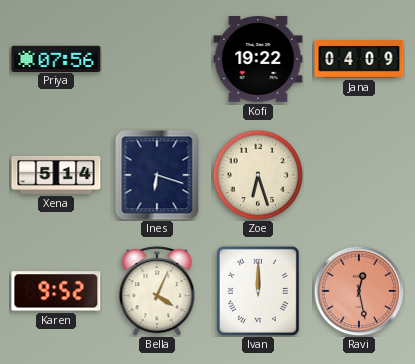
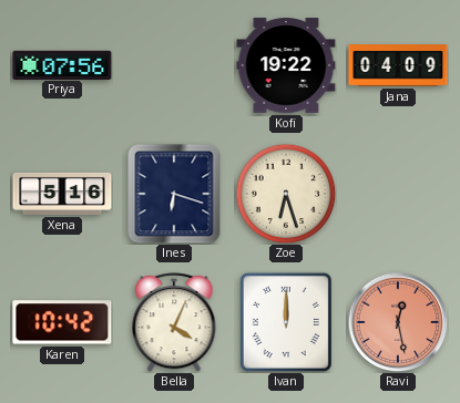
Xena: 5:14 -> 5:16
Karen: 9:52 -> 10:42
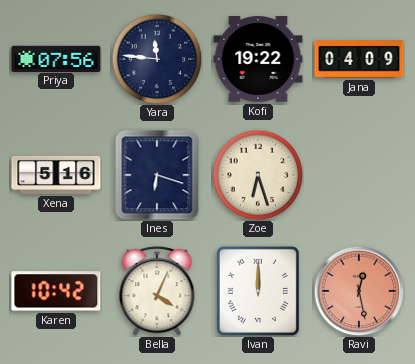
Yara: none -> 11:46
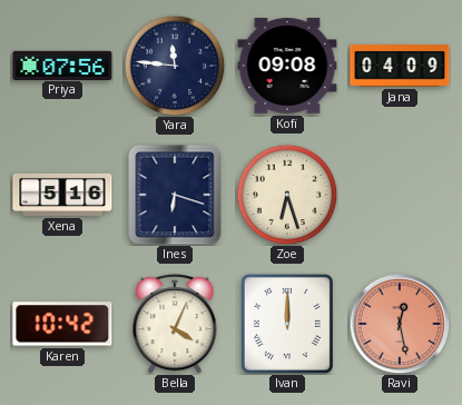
Kofi: 19:22 -> 09:08
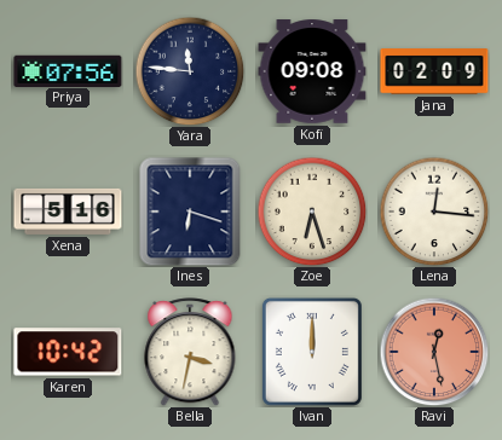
Jana: 04:09 -> 02:09
Lena: none -> 12:16
Bella: 4:04 -> 3:32
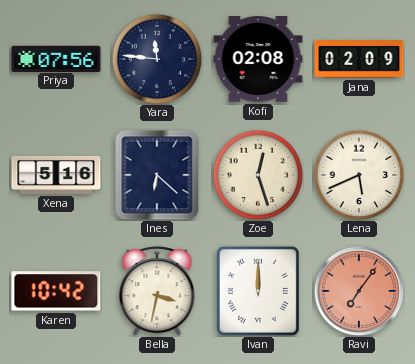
Kofi: 09:08 -> 02:08
Ines: 6:18 -> 6:22
Zoe: 6:27 -> 12:27
Lena: 12:16 -> 5:41
Ravi: 12:28 -> 7:06
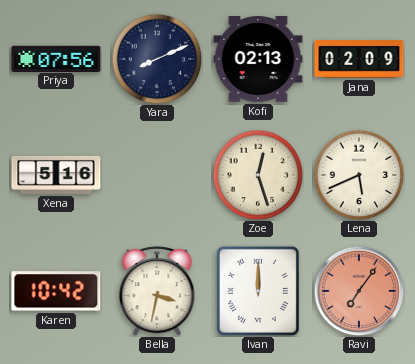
Yara: 11:46 -> 8:11
Kofi: 02:08 -> 02:13
Ines: 6:22 -> none
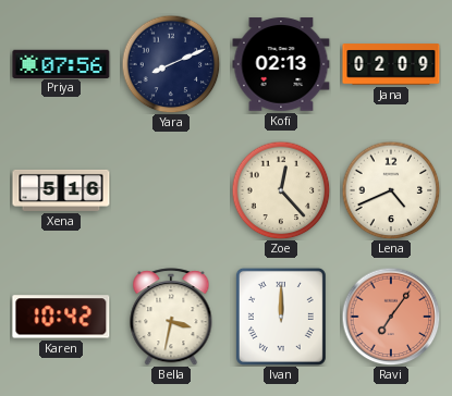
Zoe: 12:27 -> 12:23
Lena: 5:41 -> 4:41
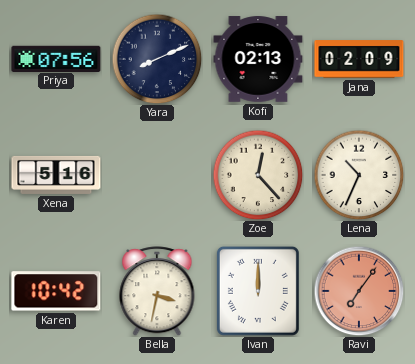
Lena: 4:41 -> 10:34
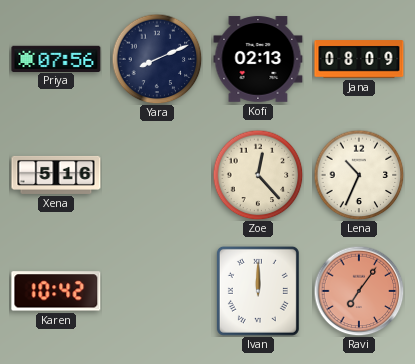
Jana: 02:09 -> 08:09
Bella: 3:32 -> none
